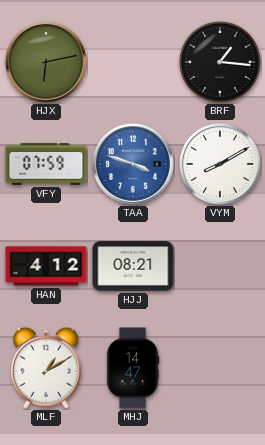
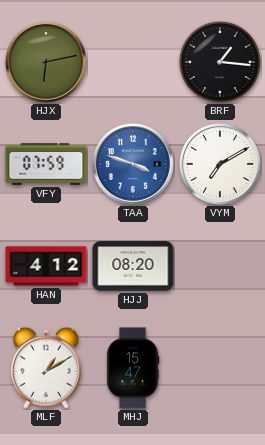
VYM: 8:10 -> 7:10
HJJ: 08:21 -> 08:20
MHJ: 14:47 -> 15:47
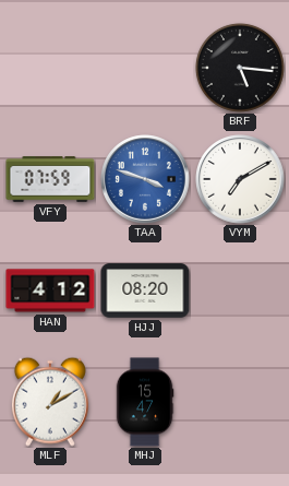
HJX: 6:13 -> none
BRF: 1:16 -> 5:16
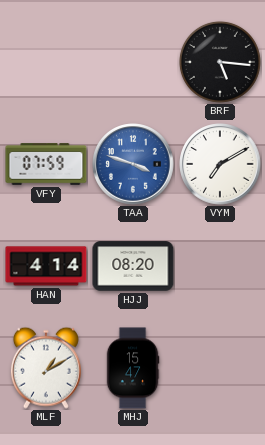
HAN: 4:12 -> 4:14
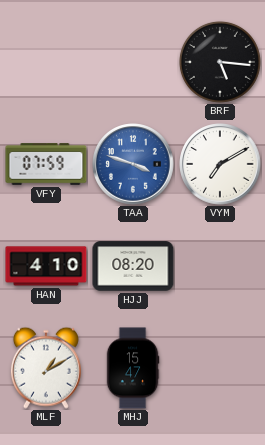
HAN: 4:14 -> 4:10
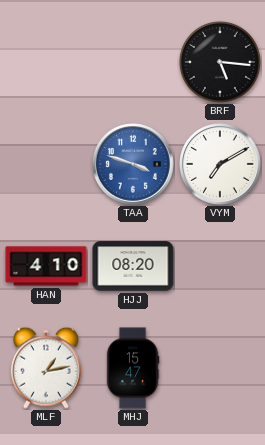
VFY: 07:59 -> none
MLF: 1:10 -> 1:13
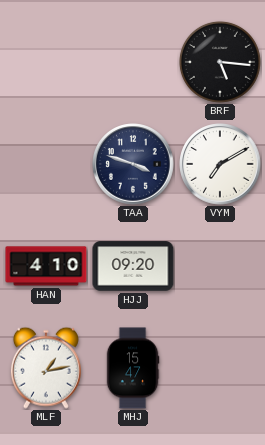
TAA dial: blue -> navy
HJJ: 08:20 -> 09:20
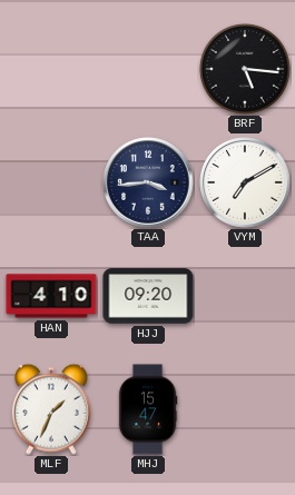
TAA: 3:48 -> 3:44
MLF: 1:13 -> 1:34
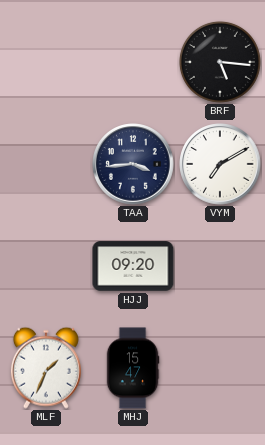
HAN: 4:10 -> none
